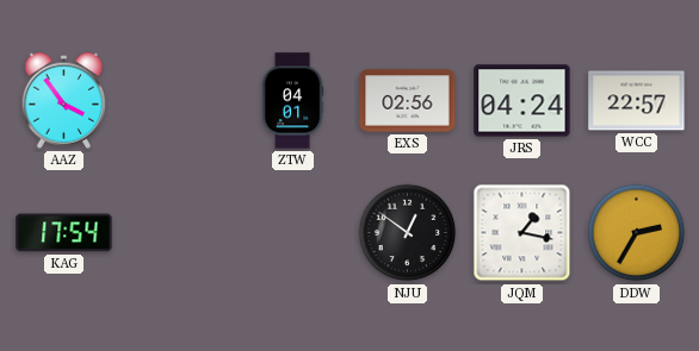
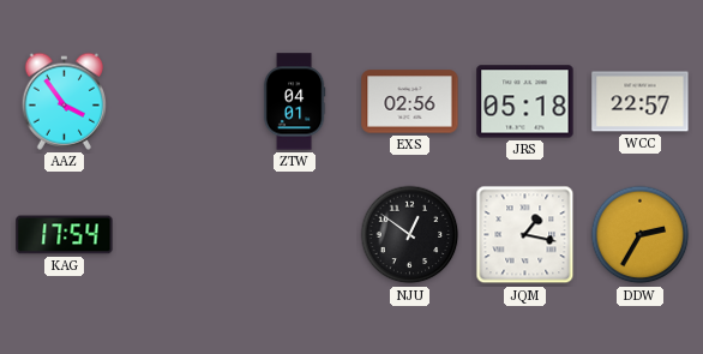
JRS: 04:24 -> 05:18
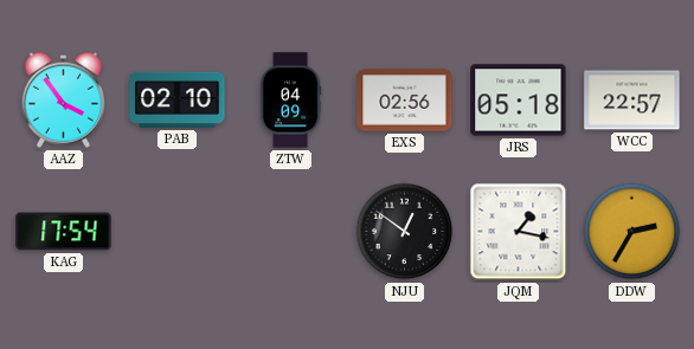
PAB: none -> 02:10
ZTW: 04:01 -> 04:09
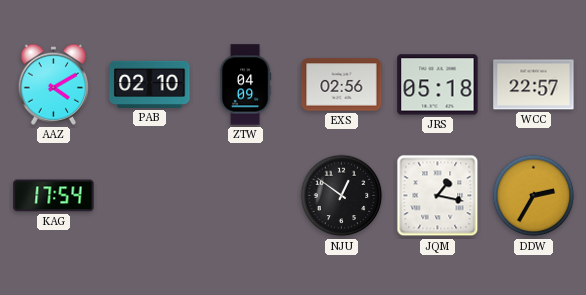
AAZ: 3:54 -> 4:10
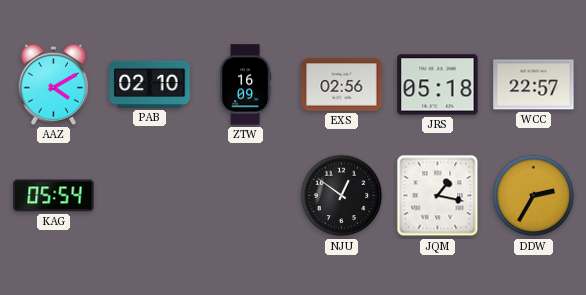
ZTW: 04:09 -> 16:09
KAG: 17:54 -> 05:54
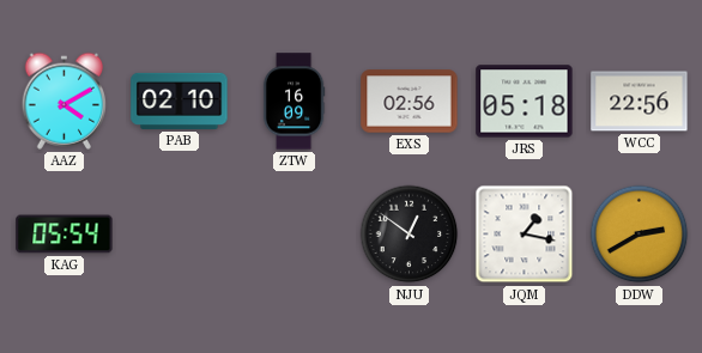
WCC: 22:57 -> 22:56
DDW: 2:35 -> 2:40
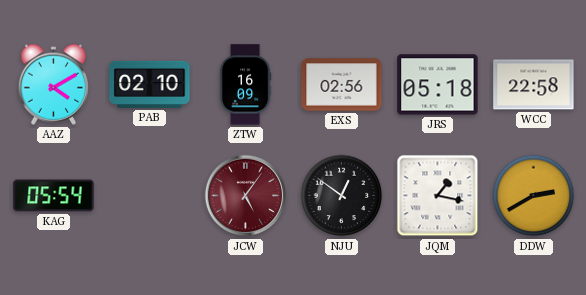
WCC: 22:56 -> 22:58
JCW: none -> 5:06
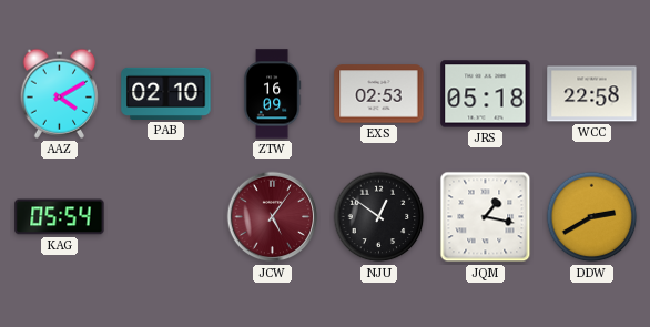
EXS: 02:56 -> 02:53
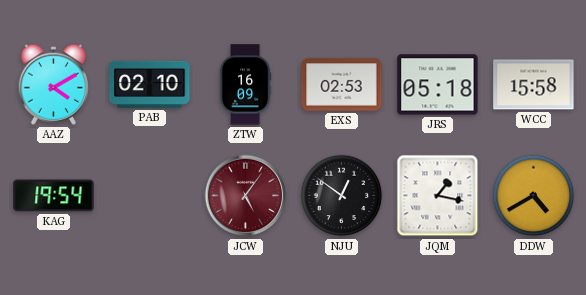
WCC: 22:58 -> 15:58
KAG: 05:54 -> 19:54
DDW: 2:40 -> 4:40
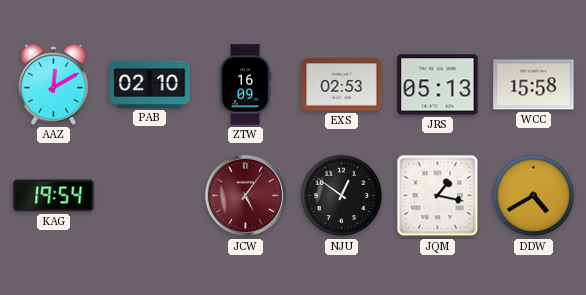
AAZ: 4:10 -> 12:10
JRS: 05:18 -> 05:13
